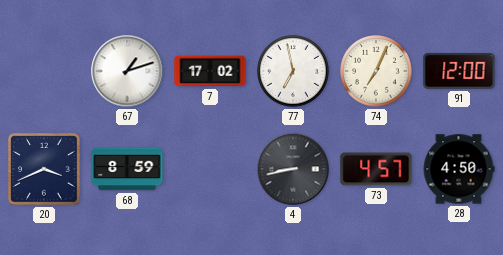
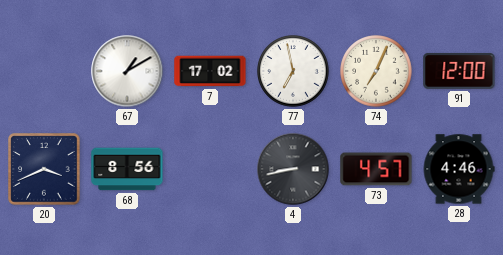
67: 1:12 -> 1:10
68: 8:59 -> 8:56
28: 4:50 -> 4:46
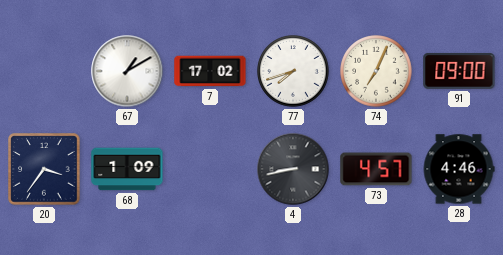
77: 6:58 -> 7:42
91: 12:00 -> 09:00
20: 3:41 -> 3:36
68: 8:56 -> 1:09
